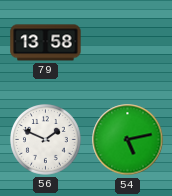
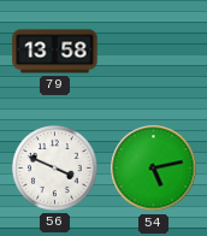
56: 1:49 -> 3:49
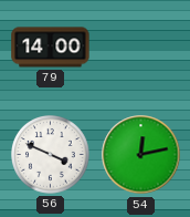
79: 13:58 -> 14:00
54: 5:13 -> 12:13
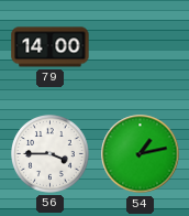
56: 3:49 -> 3:45
54: 12:13 -> 1:13
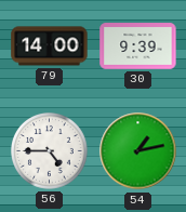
30: none -> 9:39
56: 3:45 -> 4:45
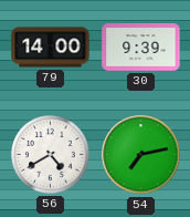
56: 4:45 -> 4:40
54: 1:13 -> 7:13
